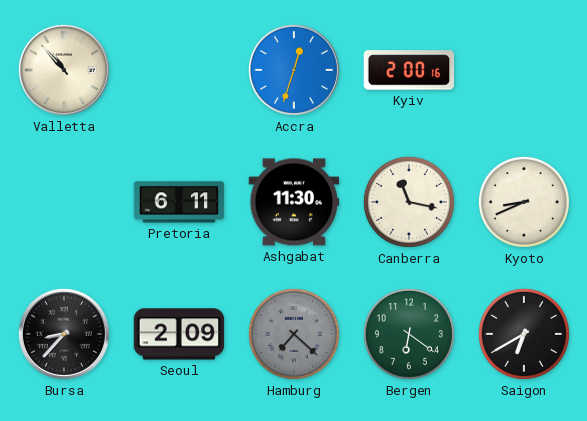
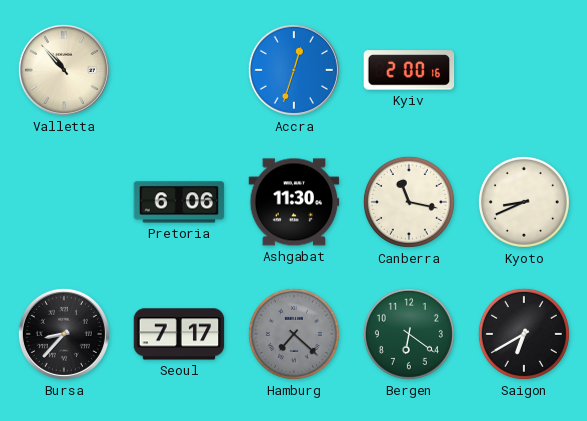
Pretoria: 6:11 -> 6:06
Seoul: 2:09 -> 7:17
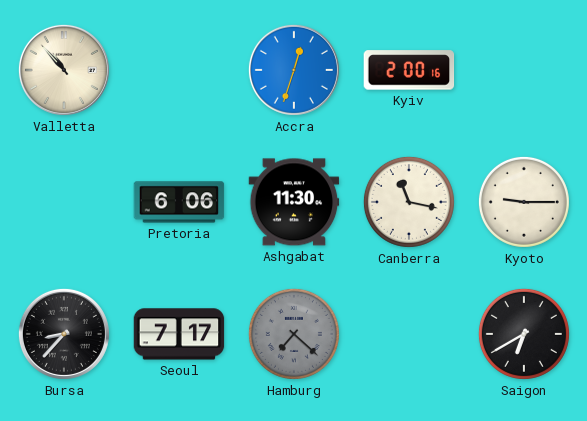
Kyoto: 8:41 -> 9:15
Bergen: 6:21 -> none
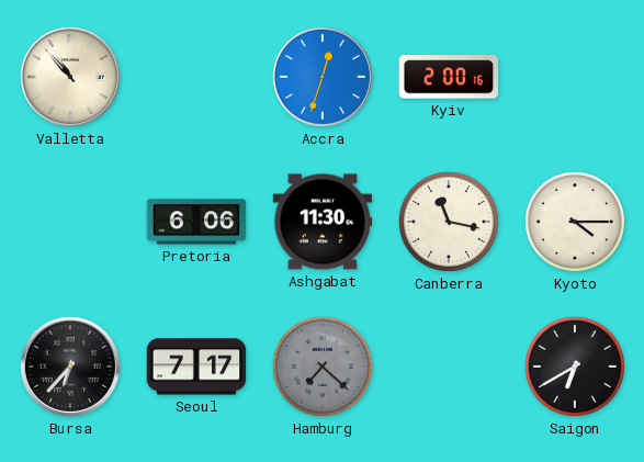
Kyoto: 9:15 -> 4:15
Bursa: 8:37 -> 6:37
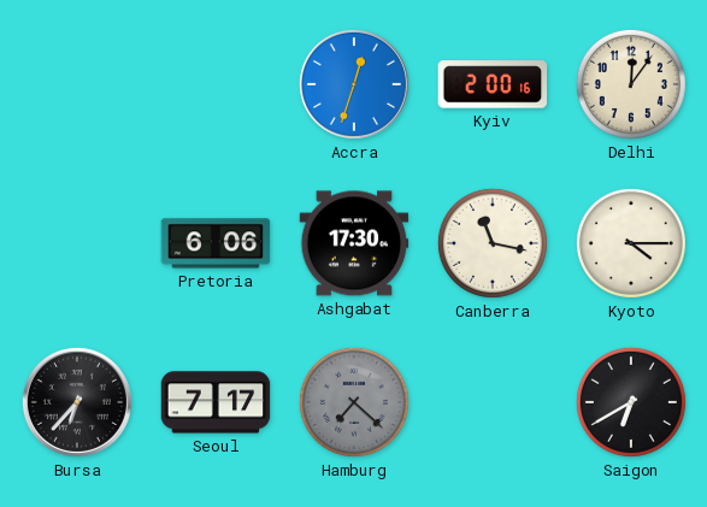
Valletta: 10:53 -> none
Delhi: none -> 12:06
Ashgabat: 11:30 -> 17:30
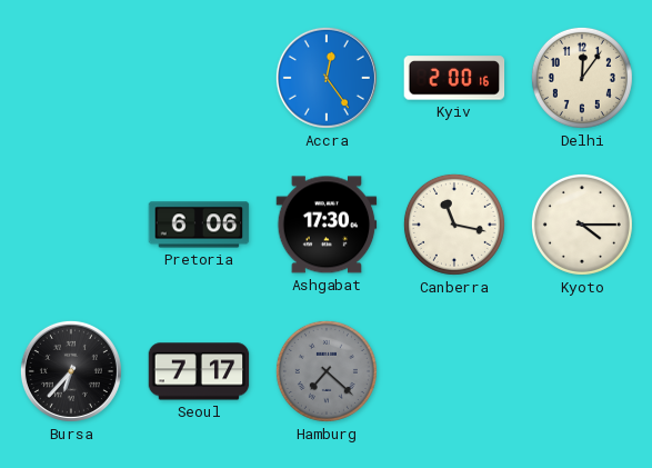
Accra: 12:33 -> 12:24
Saigon: 6:40 -> none
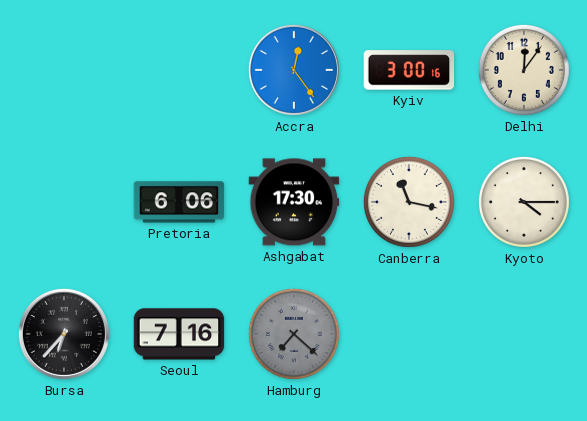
Kyiv: 2:00 -> 3:00
Seoul: 7:17 -> 7:16
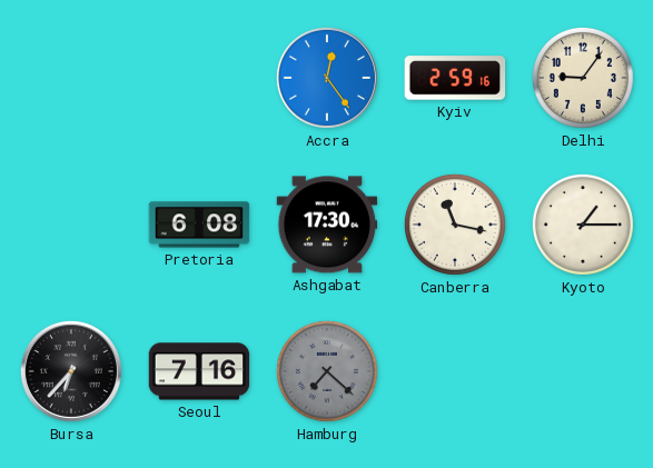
Kyiv: 3:00 -> 2:59
Delhi: 12:06 -> 9:06
Pretoria: 6:06 -> 6:08
Kyoto: 4:15 -> 1:15
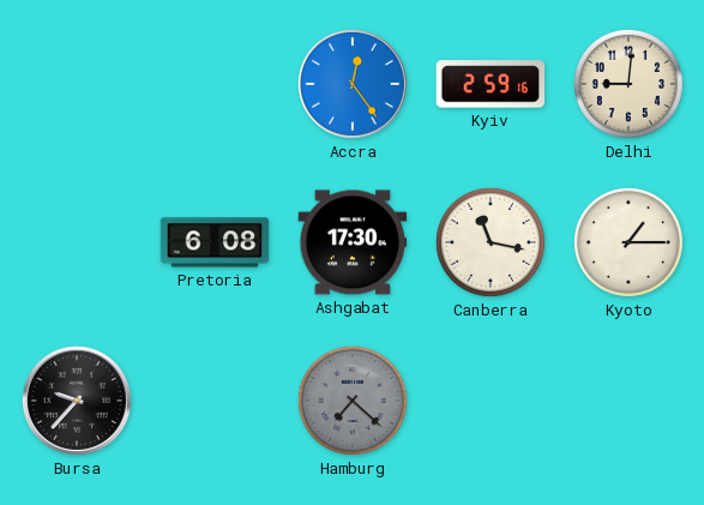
Delhi: 9:06 -> 9:01
Bursa: 6:37 -> 9:37
Seoul: 7:16 -> none
